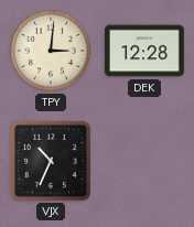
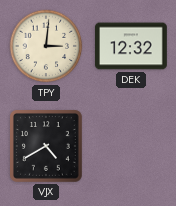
DEK: 12:28 -> 12:32
VJX: 10:34 -> 4:40
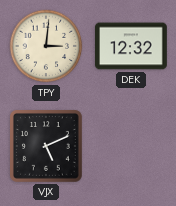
VJX: 4:40 -> 5:11
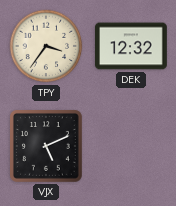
TPY: 3:01 -> 3:36
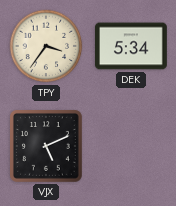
DEK: 12:32 -> 5:34
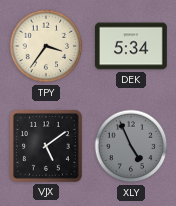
VJX: 5:11 -> 5:09
XLY: none -> 4:56
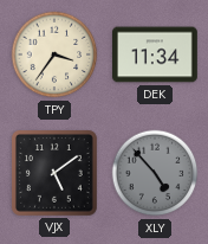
DEK: 5:34 -> 11:34
XLY: 4:56 -> 4:53
